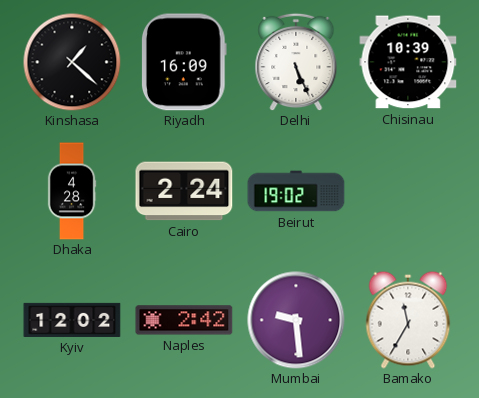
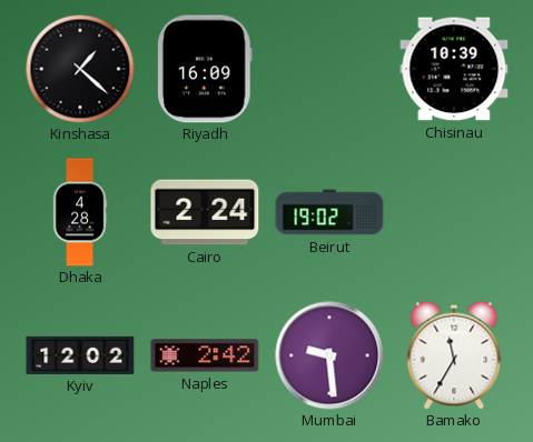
Delhi: 5:26 -> none
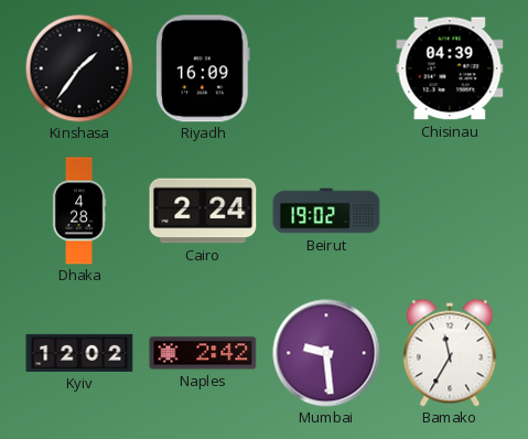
Kinshasa: 1:22 -> 1:36
Chisinau: 10:39 -> 04:39
